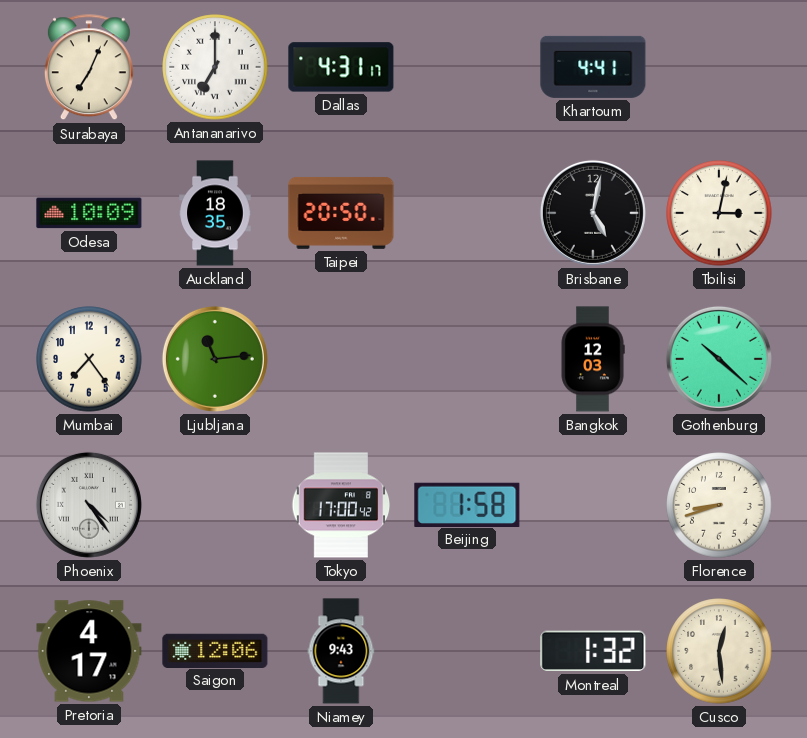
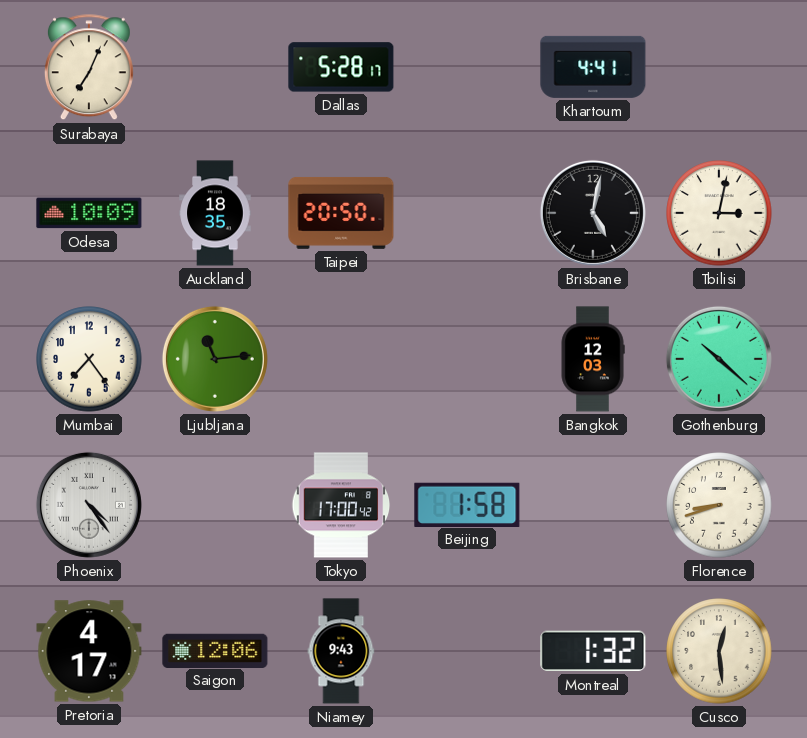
Antananarivo: 7:00 -> none
Dallas: 4:31 -> 5:28
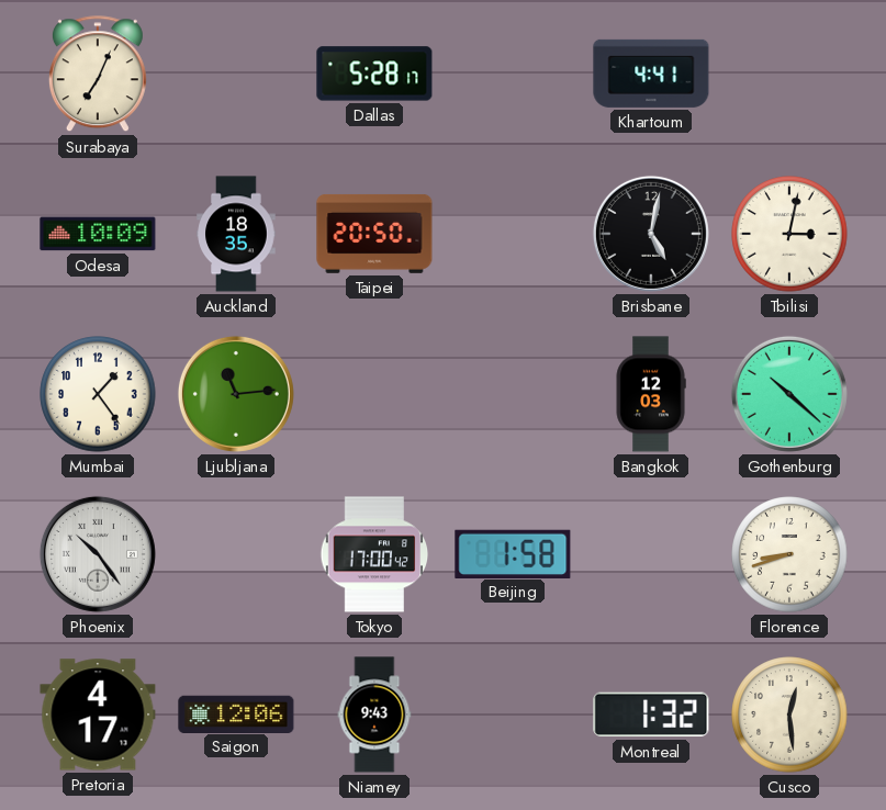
Mumbai: 7:24 -> 1:24
Phoenix: 4:24 -> 10:24
